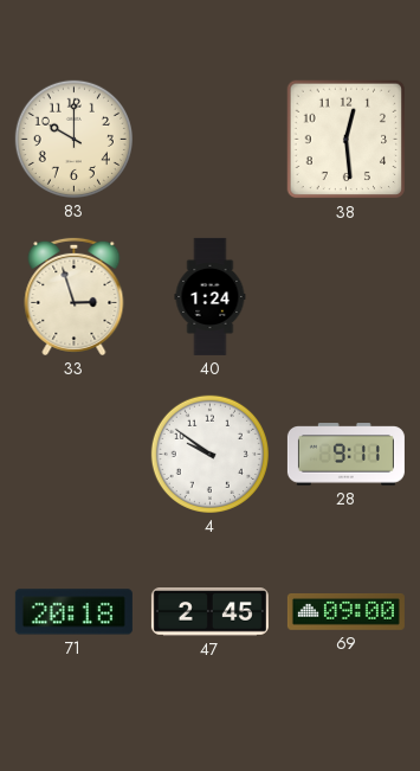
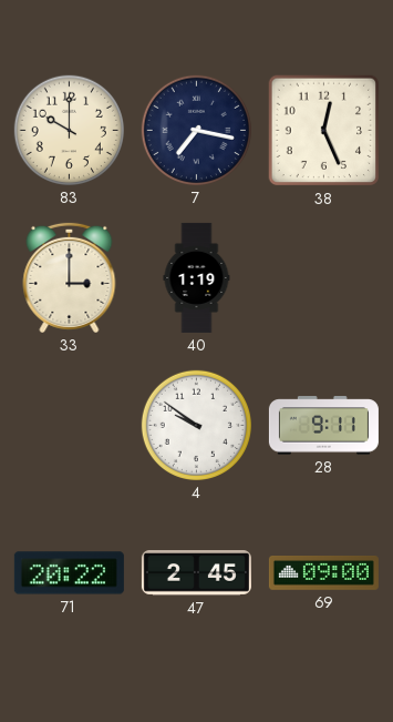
7: none -> 7:17
38: 12:29 -> 12:26
33: 2:57 -> 3:00
40: 1:24 -> 1:19
71: 20:18 -> 20:22
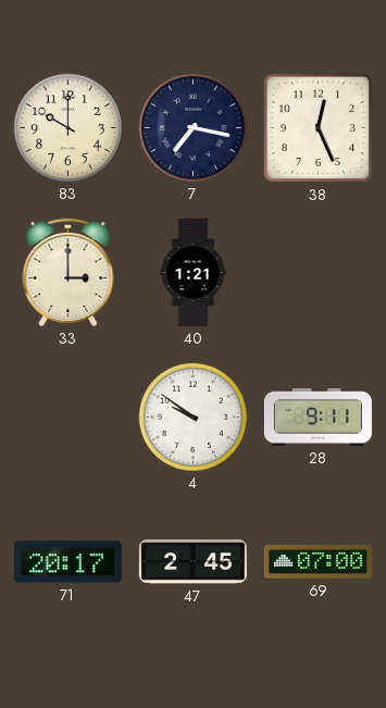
40: 1:19 -> 1:21
71: 20:22 -> 20:17
69: 09:00 -> 07:00
